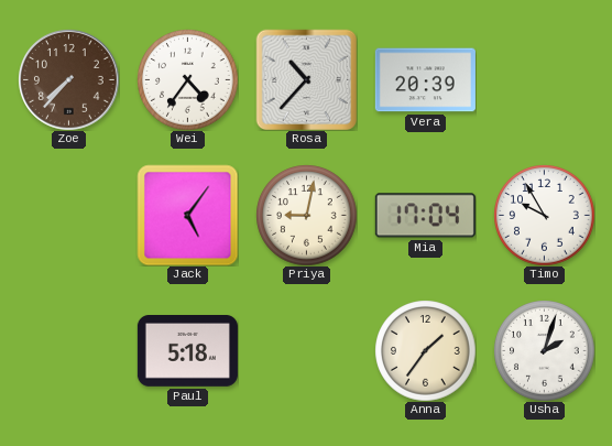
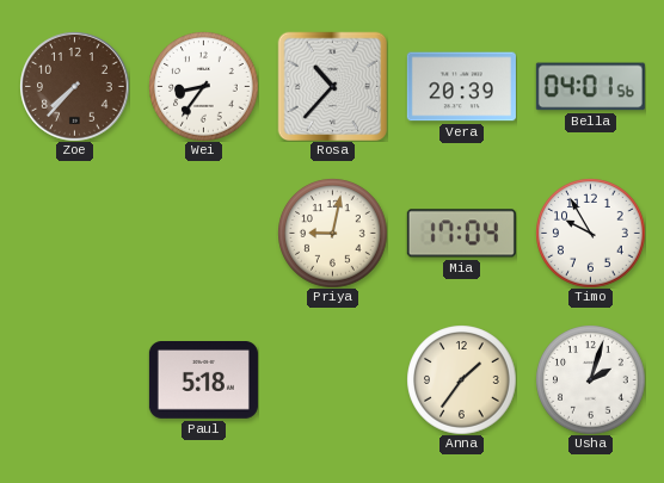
Wei: 4:36 -> 8:36
Bella: none -> 04:01
Jack: 5:06 -> none
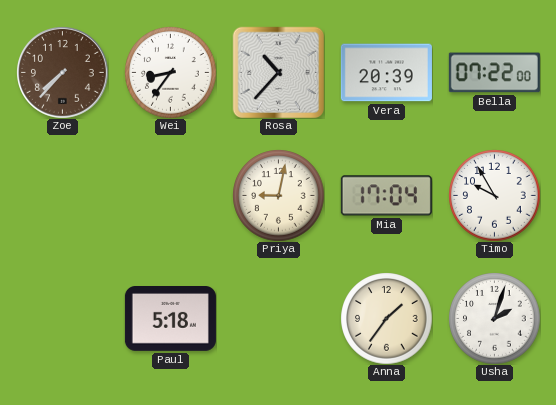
Bella: 04:01 -> 07:22
